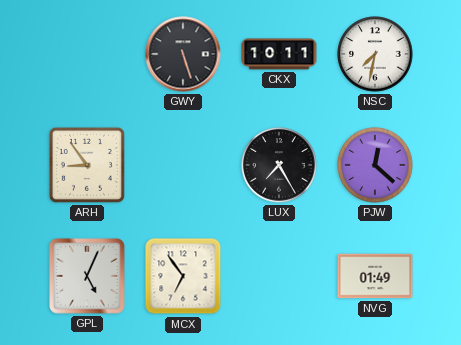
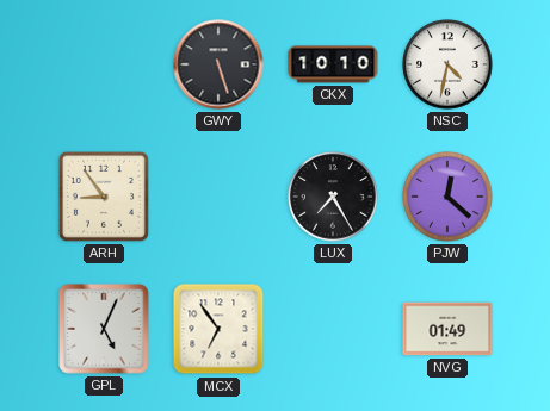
CKX: 10:11 -> 10:10
NSC: 7:32 -> 4:32
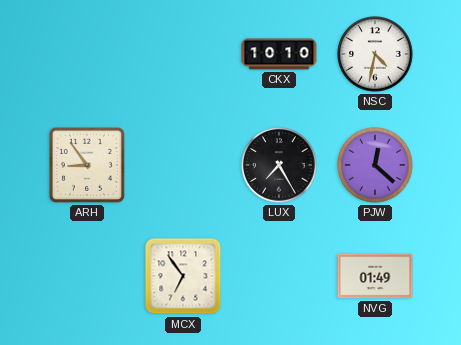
GWY: 5:27 -> none
GPL: 5:04 -> none
